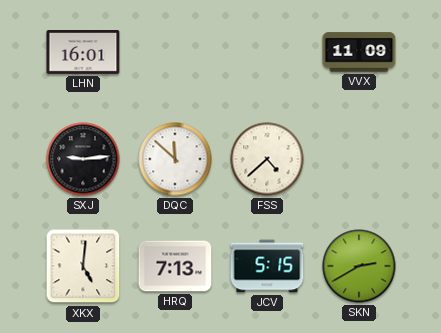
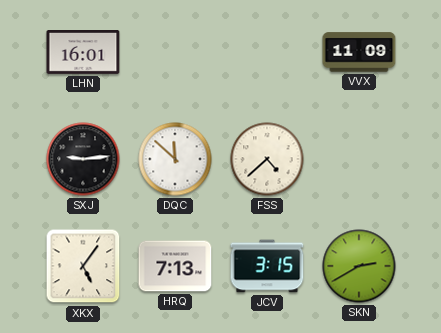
XKX: 5:01 -> 5:06
JCV: 5:15 -> 3:15
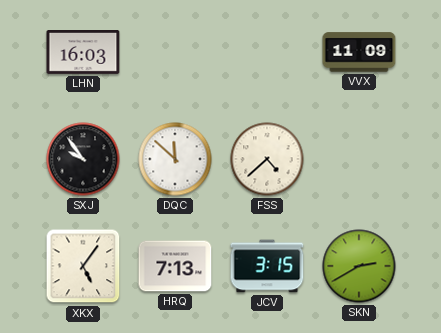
LHN: 16:01 -> 16:03
SXJ: 9:14 -> 9:54
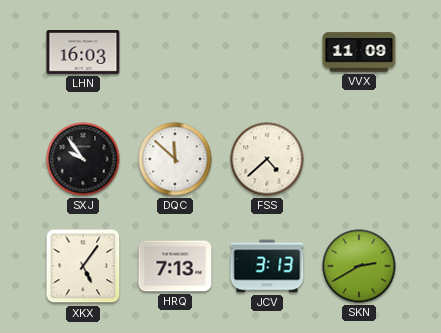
JCV: 3:15 -> 3:13
